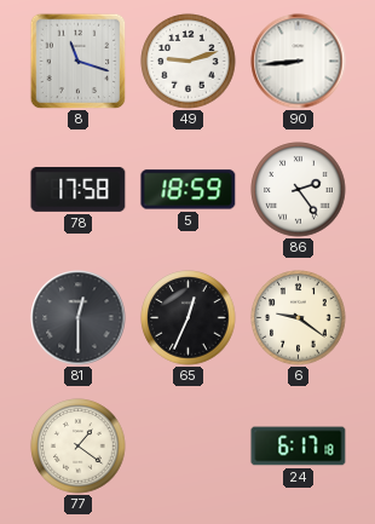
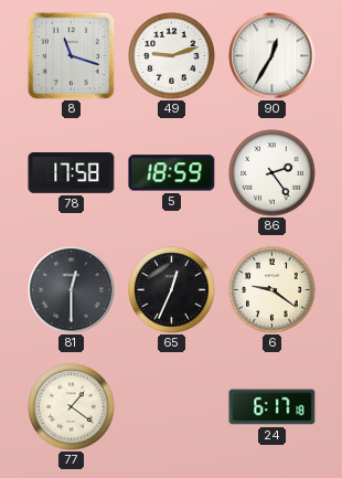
90: 8:44 -> 12:35
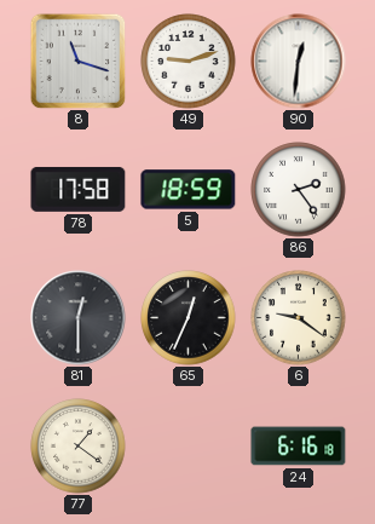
90: 12:35 -> 12:31
24: 6:17 -> 6:16
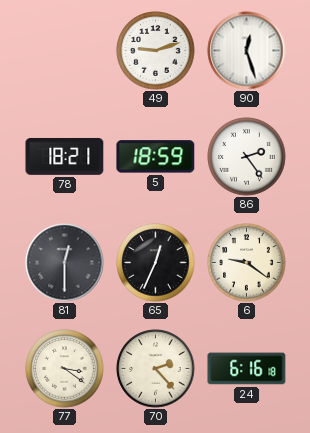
8: 11:18 -> none
90: 12:31 -> 12:27
78: 17:58 -> 18:21
77: 1:21 -> 3:21
70: none -> 2:23
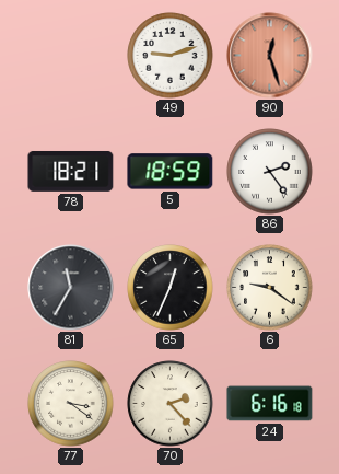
90 dial: white -> salmon
81: 12:30 -> 11:35
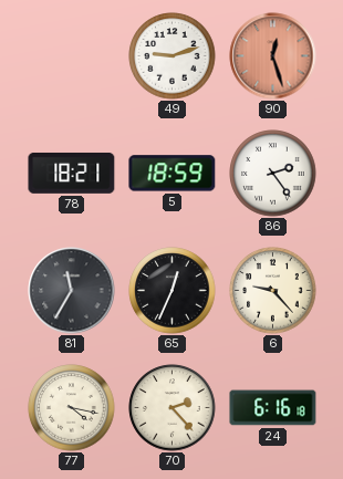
6: 9:21 -> 9:23
77: 3:21 -> 4:17
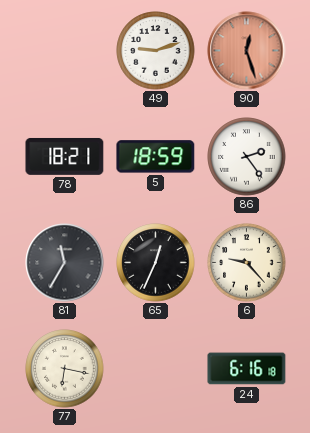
77: 4:17 -> 6:17
70: 2:23 -> none
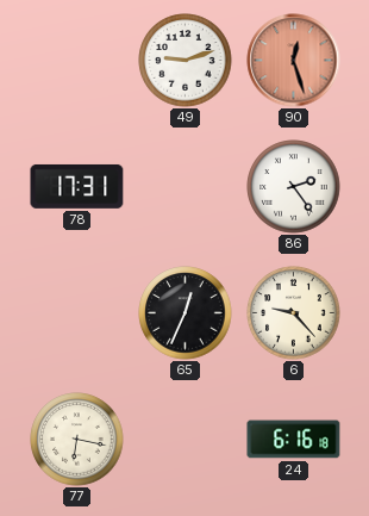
78: 18:21 -> 17:31
5: 18:59 -> none
81: 11:35 -> none
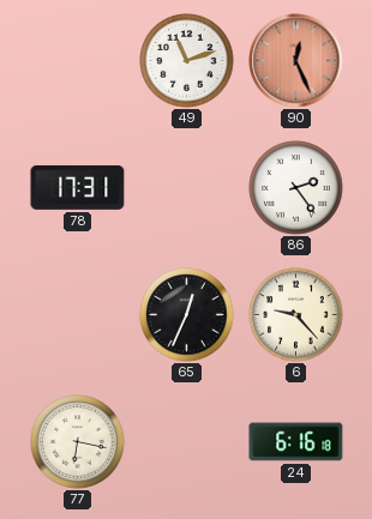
49: 9:12 -> 11:12
90: 12:27 -> 12:26
